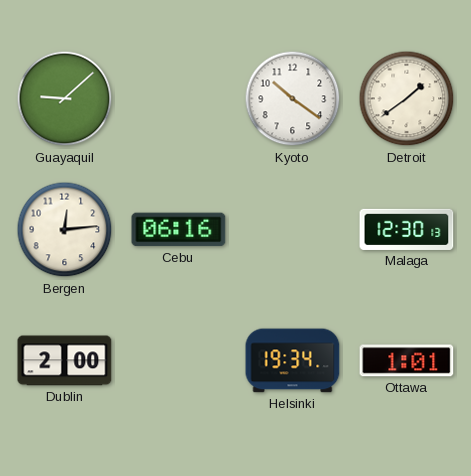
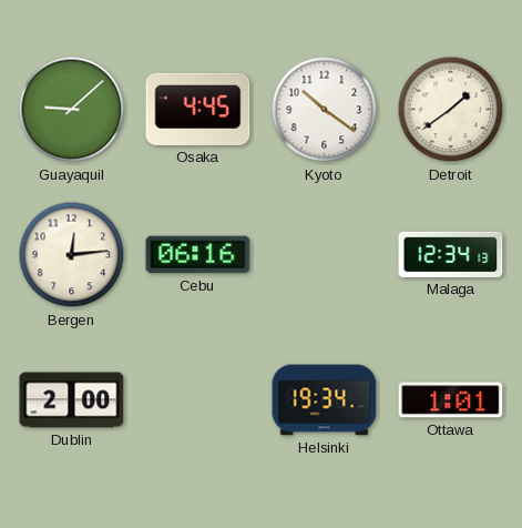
Osaka: none -> 4:45
Malaga: 12:30 -> 12:34
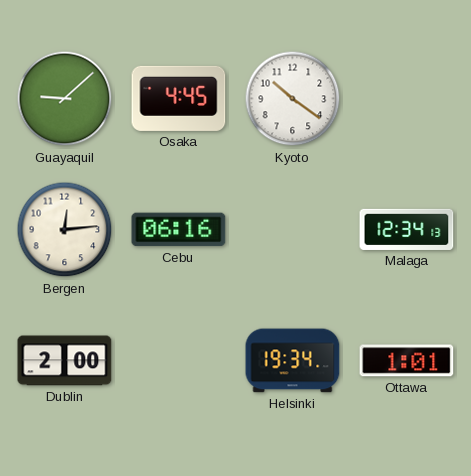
Detroit: 1:39 -> none
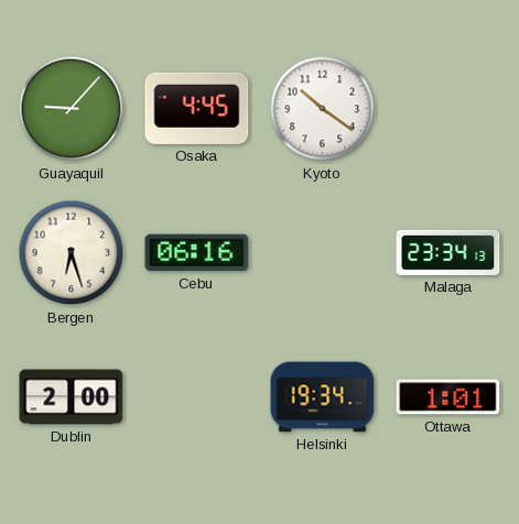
Guayaquil: 9:08 -> 9:07
Bergen: 12:14 -> 6:27
Malaga: 12:34 -> 23:34
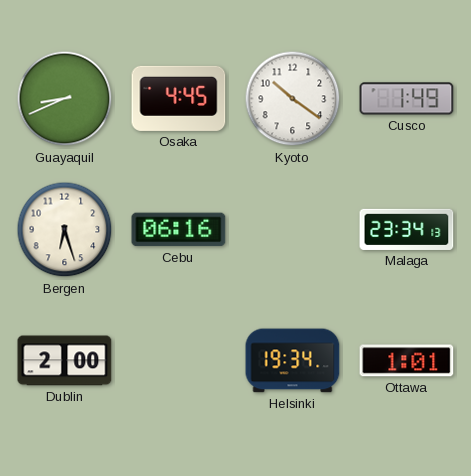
Guayaquil: 9:07 -> 8:41
Cusco: none -> 1:49
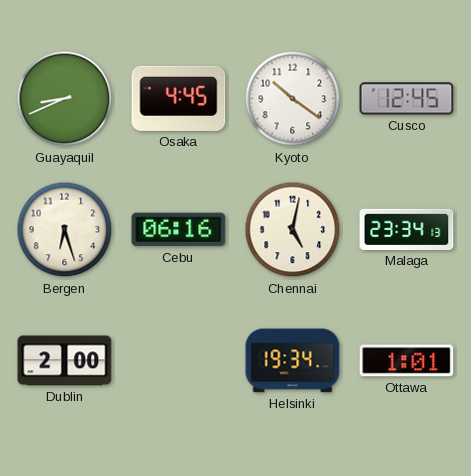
Cusco: 1:49 -> 12:45
Chennai: none -> 5:02
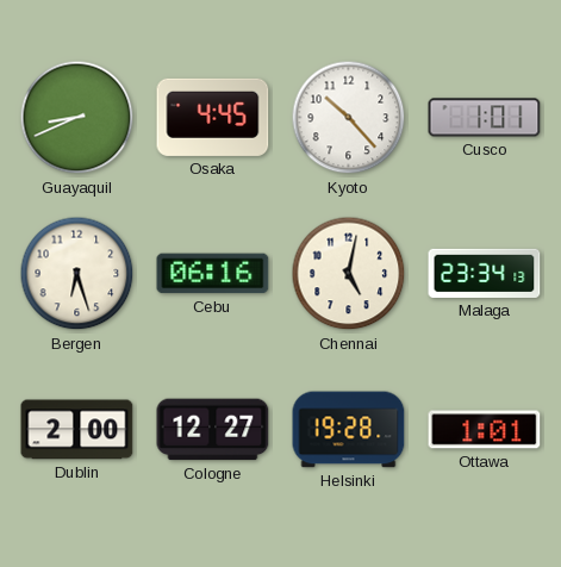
Kyoto: 10:21 -> 10:23
Cusco: 12:45 -> 1:01
Cologne: none -> 12:27
Helsinki: 19:34 -> 19:28
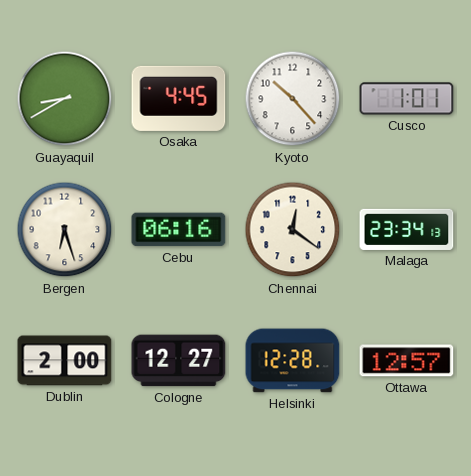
Guayaquil: 8:41 -> 8:40
Chennai: 5:02 -> 12:21
Helsinki: 19:28 -> 12:28
Ottawa: 1:01 -> 12:57
